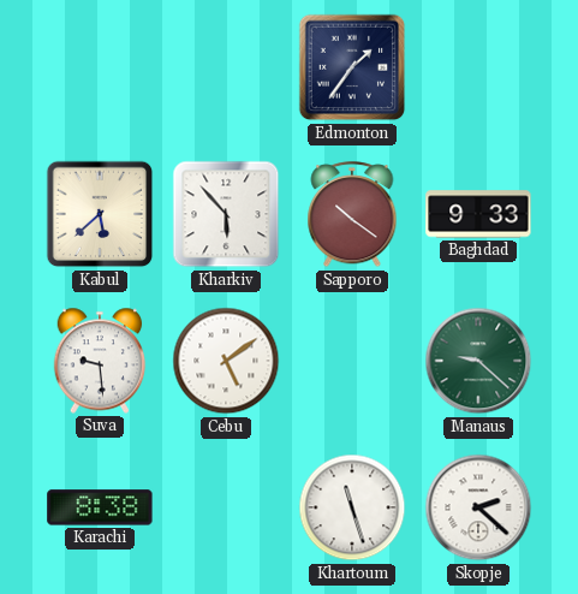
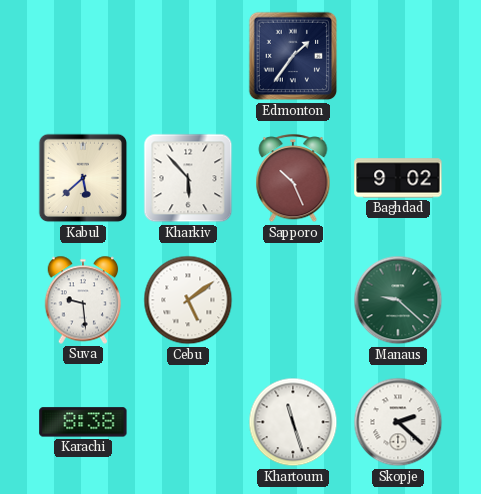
Sapporo: 10:21 -> 10:26
Baghdad: 9:33 -> 9:02
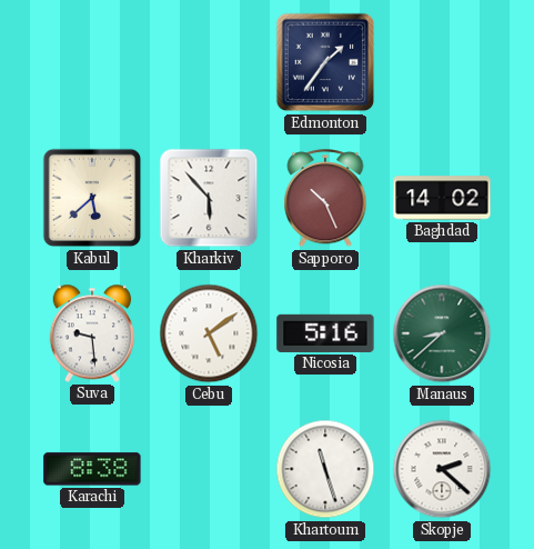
Baghdad: 9:02 -> 14:02
Nicosia: none -> 5:16
Manaus: 9:22 -> 8:38
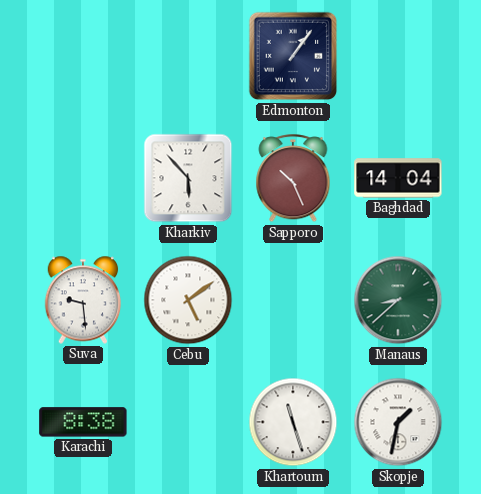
Edmonton: 1:36 -> 1:06
Kabul: 5:38 -> none
Baghdad: 14:02 -> 14:04
Nicosia: 5:16 -> none
Skopje: 2:22 -> 1:32
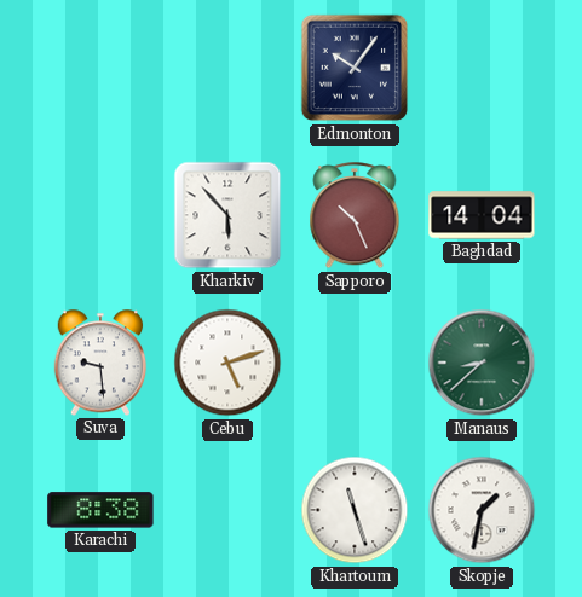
Edmonton: 1:06 -> 10:06
Cebu: 5:09 -> 5:12
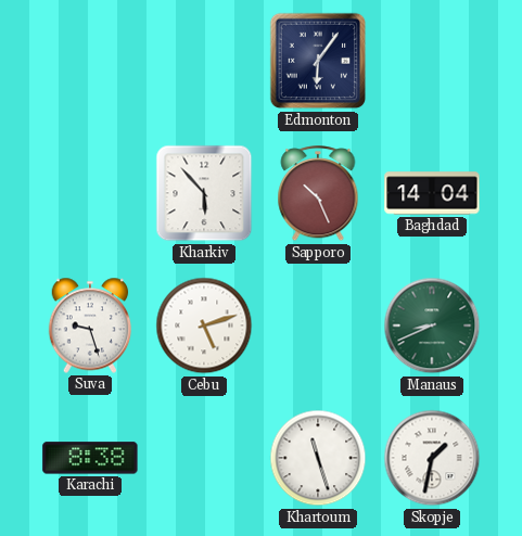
Edmonton: 10:06 -> 6:06
Suva: 9:29 -> 9:27
Manaus: 8:38 -> 8:41
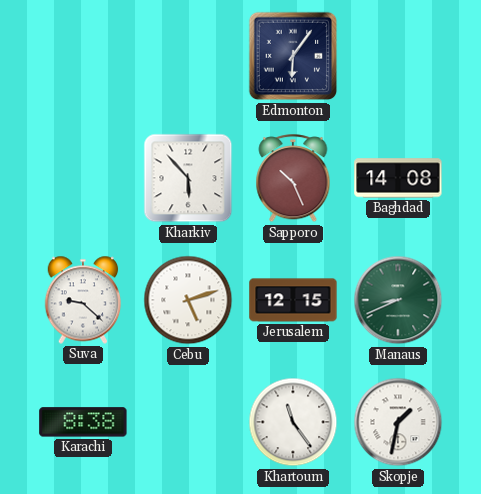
Baghdad: 14:04 -> 14:08
Suva: 9:27 -> 9:22
Jerusalem: none -> 12:15
Khartoum: 11:27 -> 11:24
